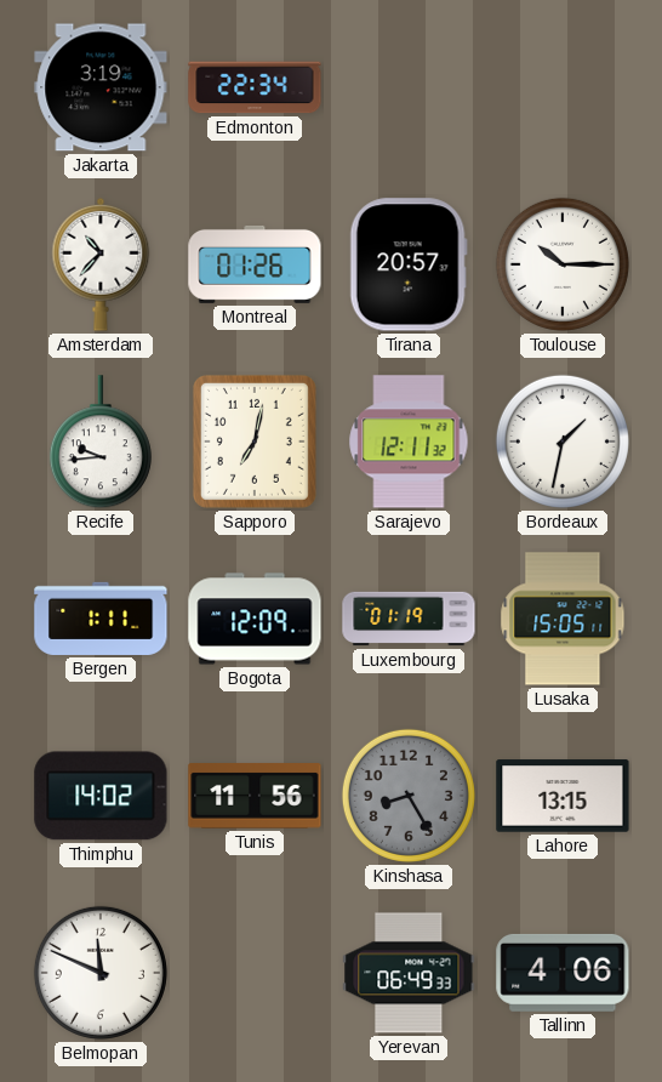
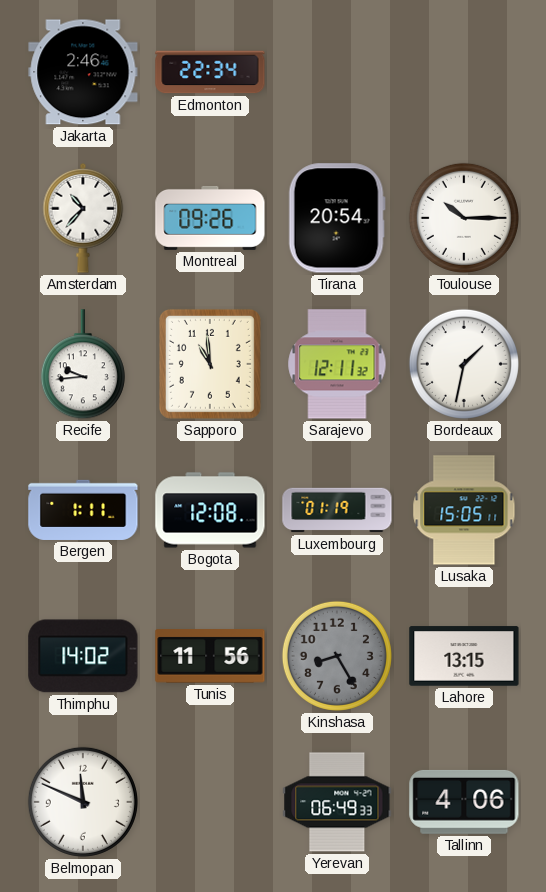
Jakarta: 3:19 -> 2:46
Montreal: 01:26 -> 09:26
Tirana: 20:57 -> 20:54
Sapporo: 7:02 -> 10:59
Bogota: 12:09 -> 12:08
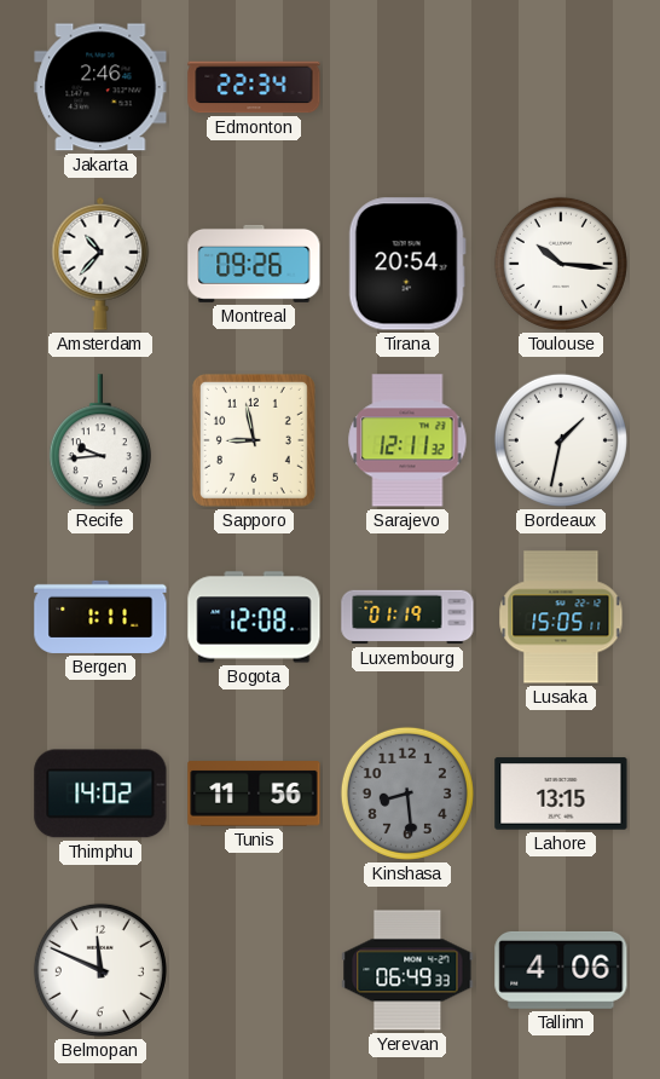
Toulouse: 10:15 -> 10:16
Sapporo: 10:59 -> 8:58
Kinshasa: 8:25 -> 8:29
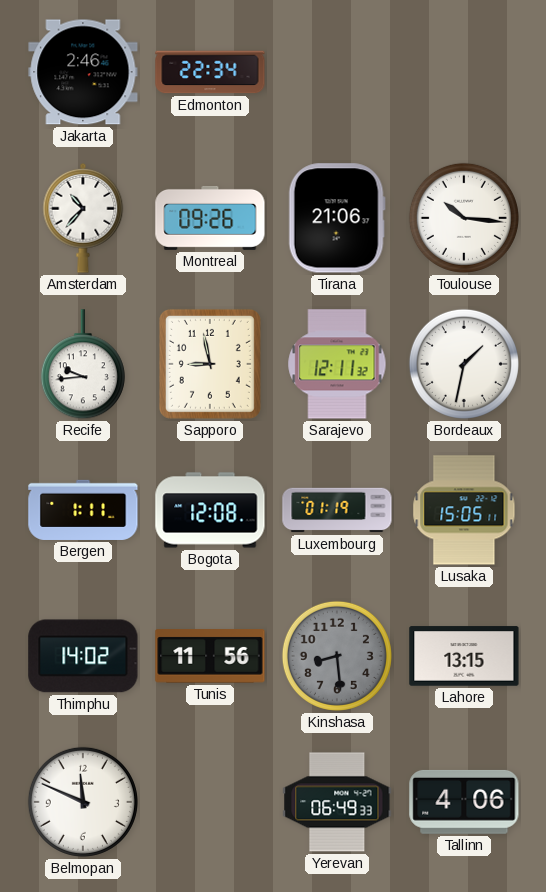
Tirana: 20:54 -> 21:06
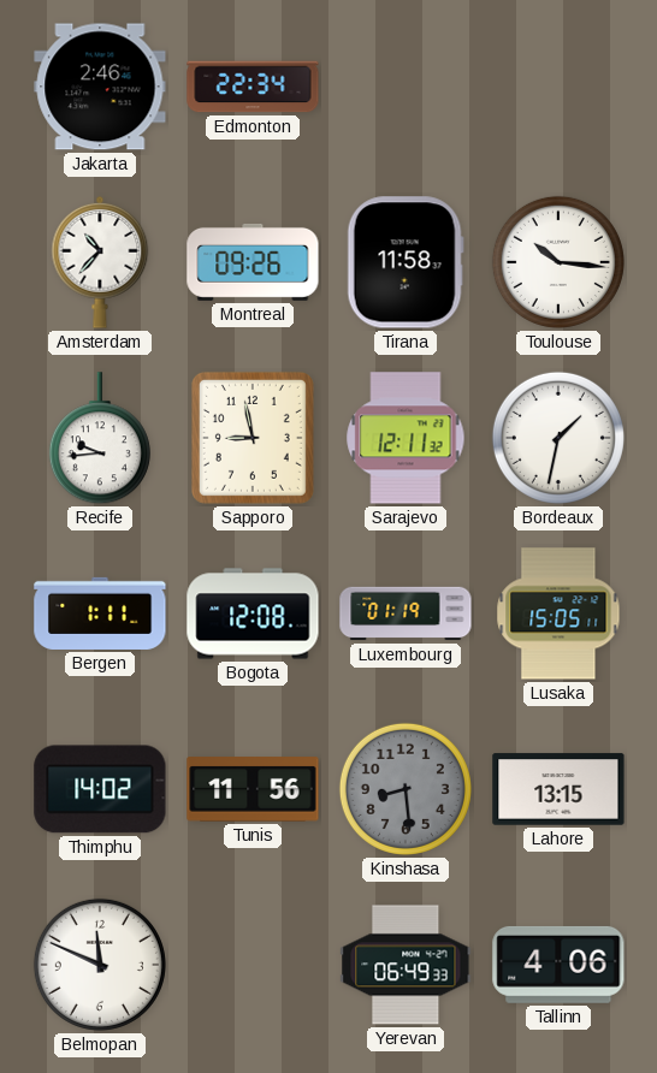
Tirana: 21:06 -> 11:58
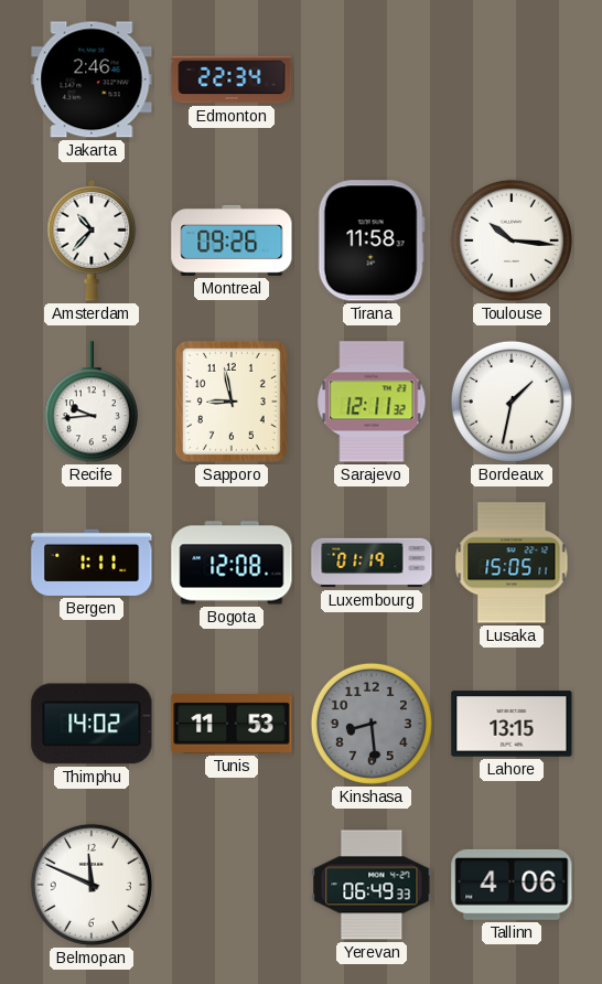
Tunis: 11:56 -> 11:53
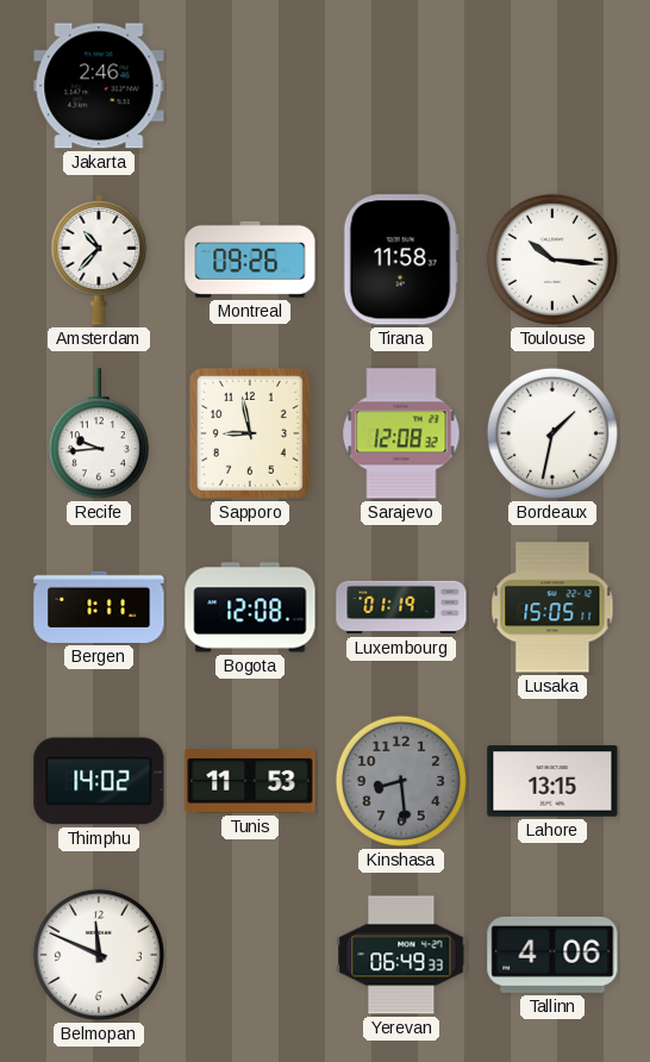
Edmonton: 22:34 -> none
Sarajevo: 12:11 -> 12:08
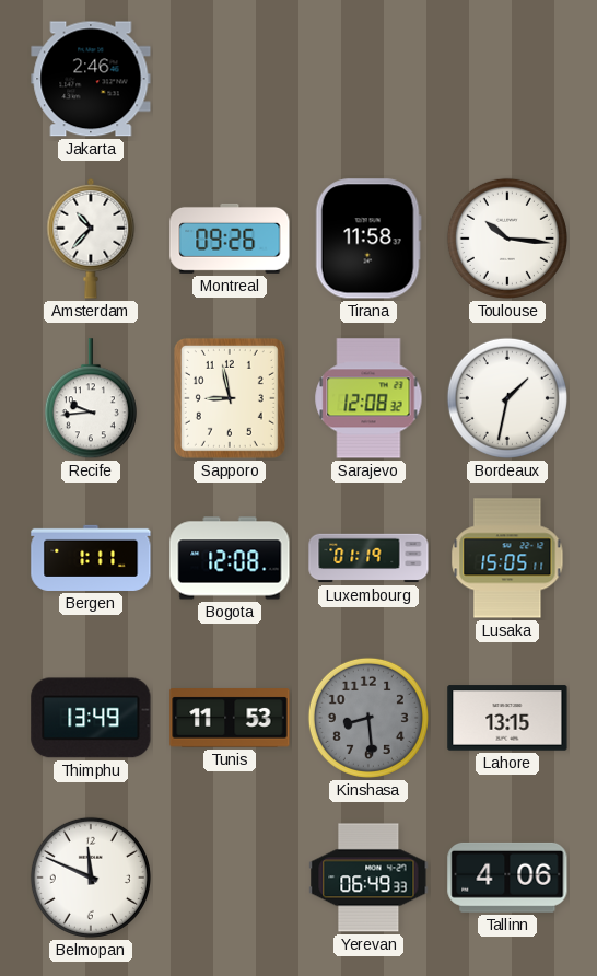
Thimphu: 14:02 -> 13:49
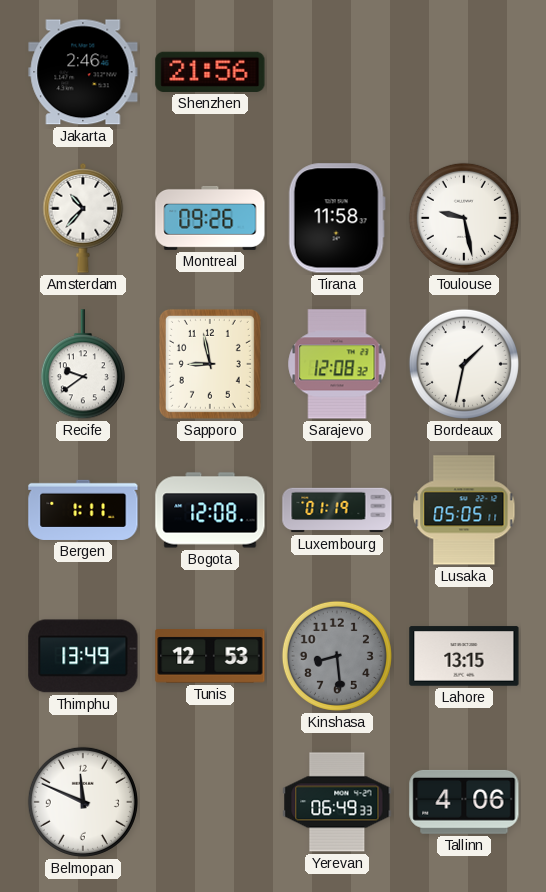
Shenzhen: none -> 21:56
Toulouse: 10:16 -> 9:28
Recife: 9:44 -> 9:39
Lusaka: 15:05 -> 05:05
Tunis: 11:53 -> 12:53
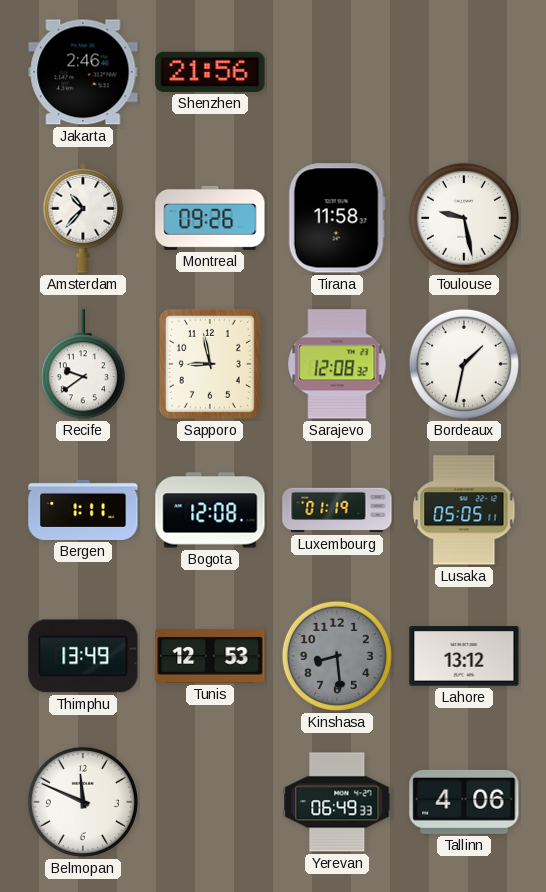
Lahore: 13:15 -> 13:12
